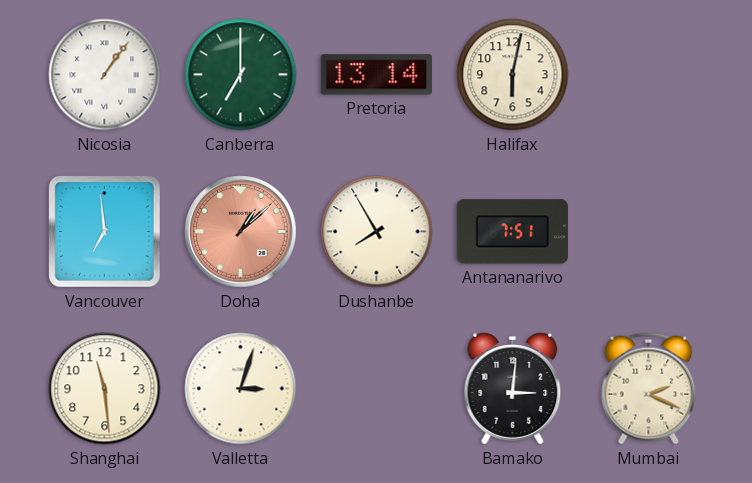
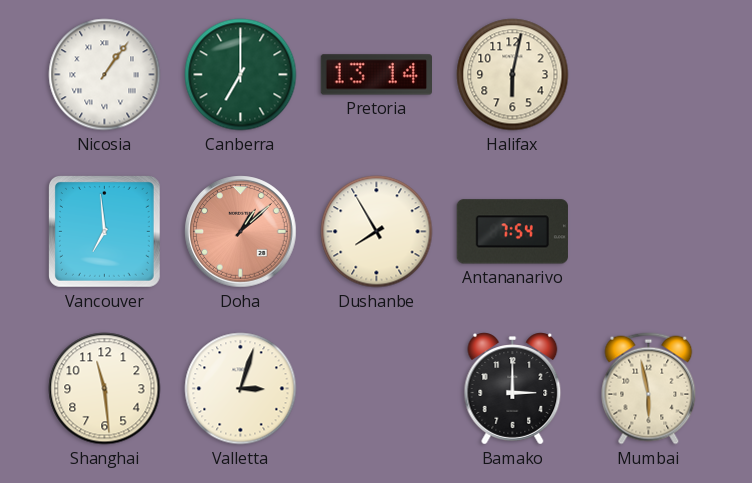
Antananarivo: 7:51 -> 7:54
Bamako: 3:01 -> 3:00
Mumbai: 2:19 -> 5:58
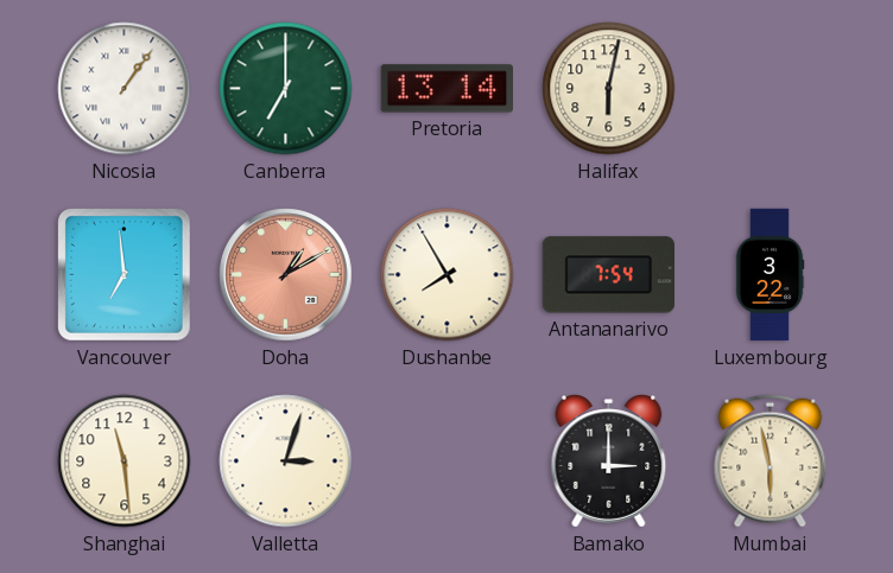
Doha: 1:08 -> 1:10
Luxembourg: none -> 3:22
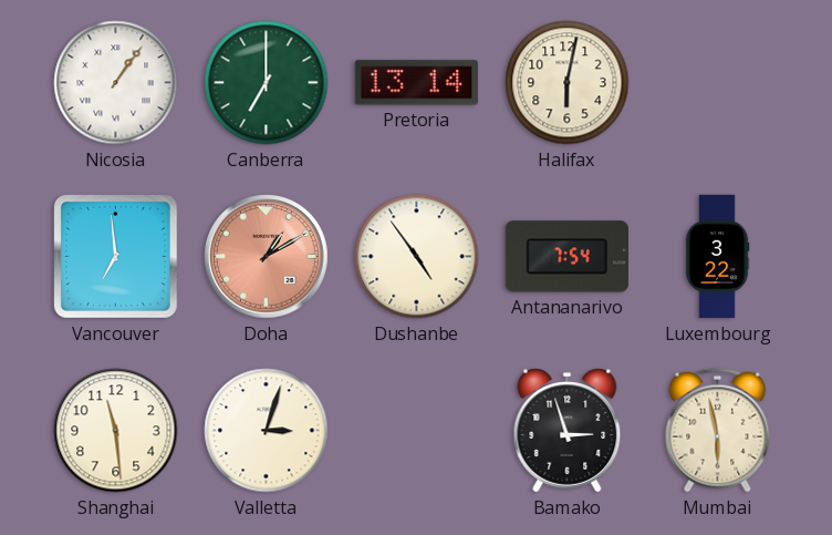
Dushanbe: 7:55 -> 4:54
Bamako: 3:00 -> 2:57
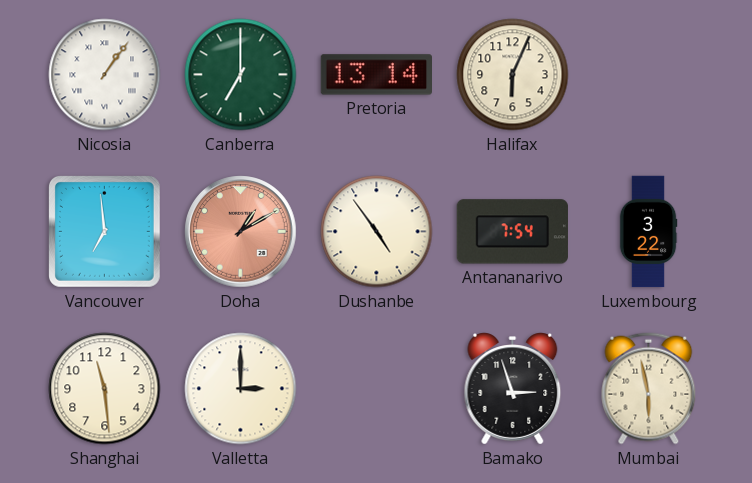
Halifax: 6:02 -> 6:04
Valletta: 3:03 -> 3:00
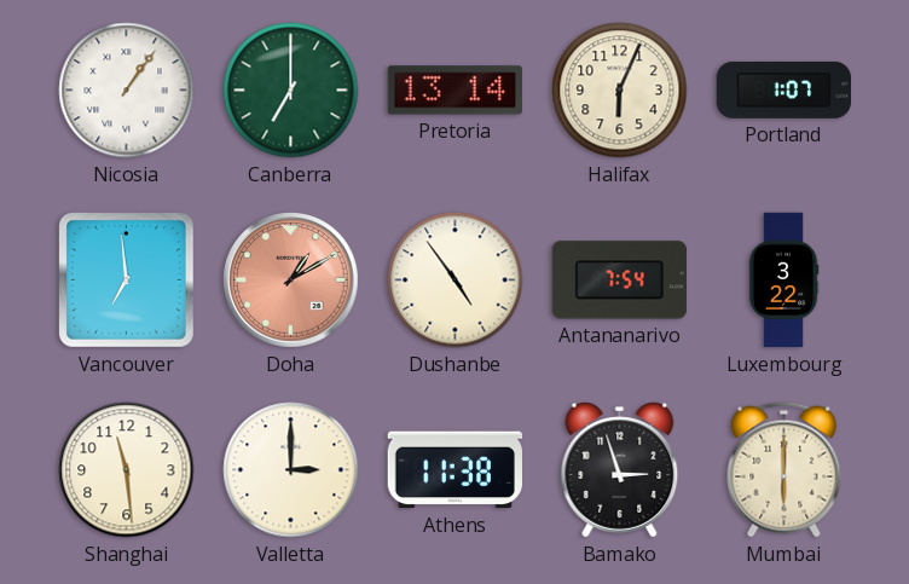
Portland: none -> 1:07
Athens: none -> 11:38
Mumbai: 5:58 -> 6:00
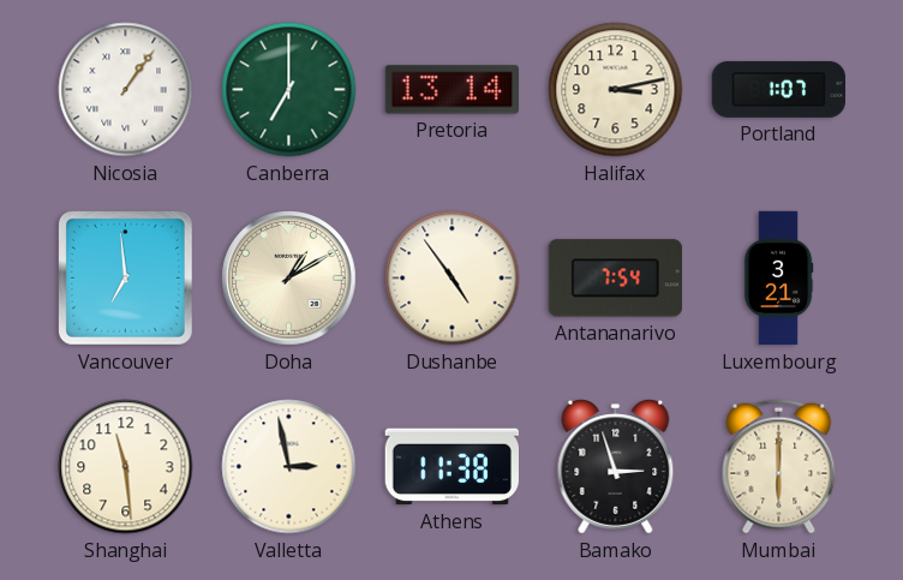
Halifax: 6:04 -> 3:13
Doha dial: salmon -> cream
Luxembourg: 3:22 -> 3:21
Valletta: 3:00 -> 2:58
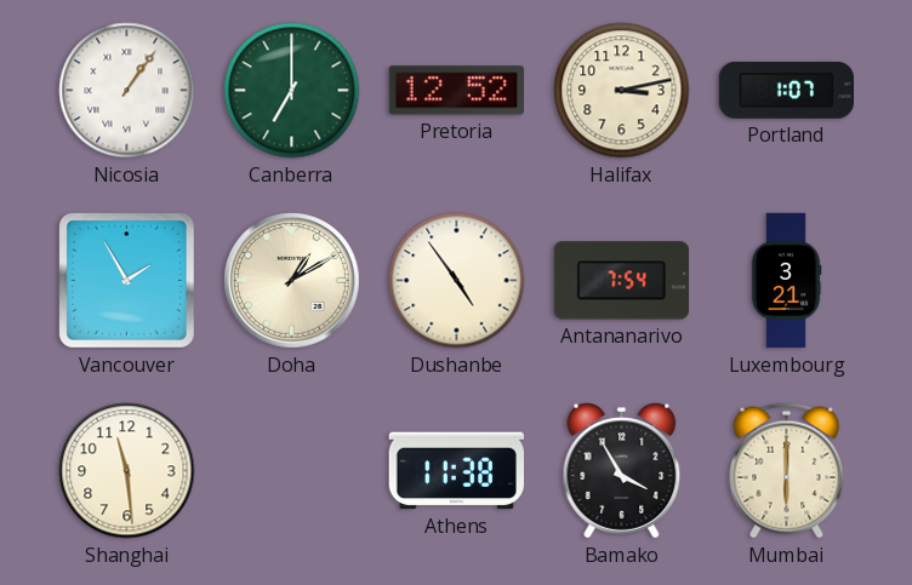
Pretoria: 13:14 -> 12:52
Vancouver: 6:59 -> 1:55
Valletta: 2:58 -> none
Bamako: 2:57 -> 3:55
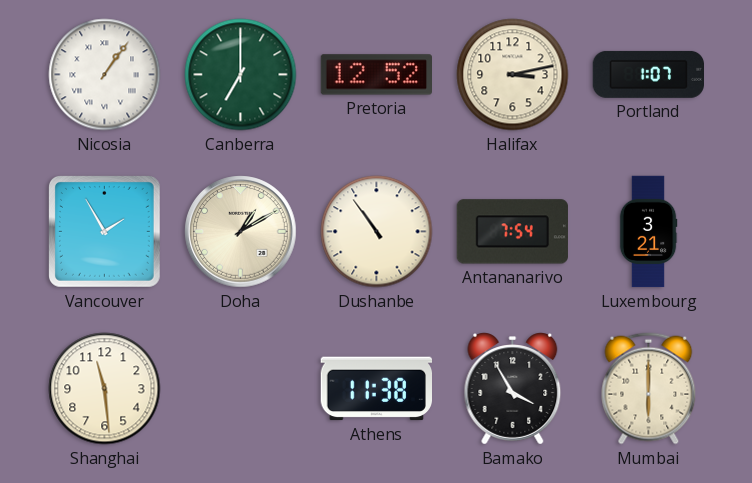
Dushanbe: 4:54 -> 10:54
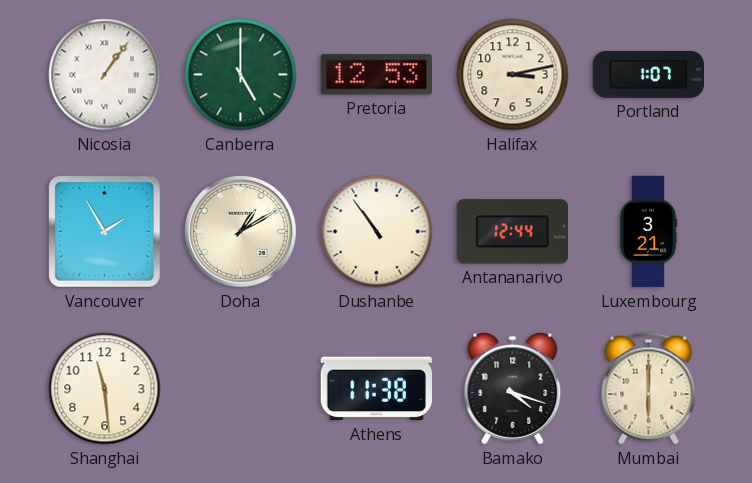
Canberra: 7:00 -> 5:00
Pretoria: 12:52 -> 12:53
Antananarivo: 7:54 -> 12:44
Bamako: 3:55 -> 4:18
